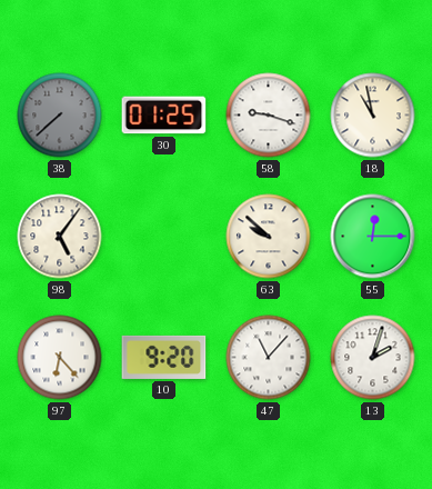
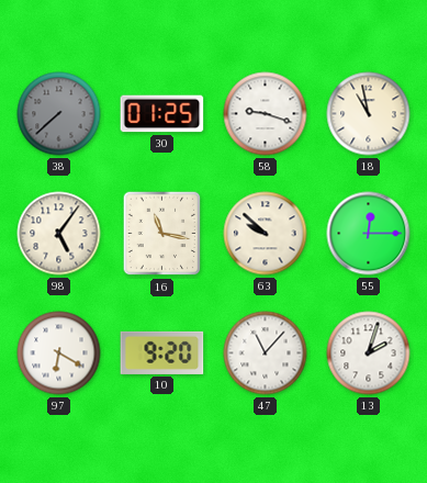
16: none -> 11:17
97: 6:23 -> 6:20
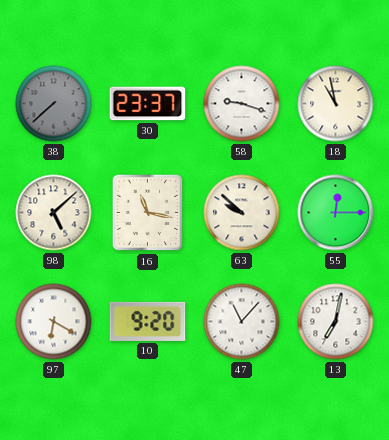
30: 01:25 -> 23:37
98: 5:06 -> 5:08
13: 2:03 -> 7:02
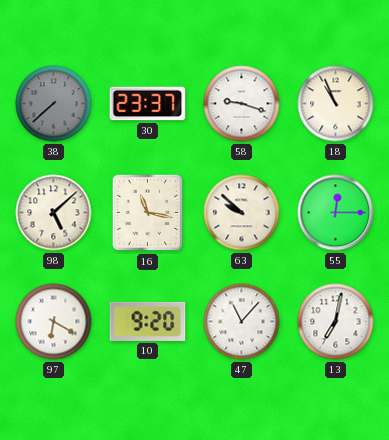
18: 10:58 -> 10:56
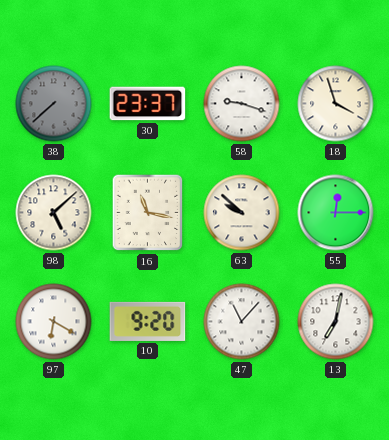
18: 10:56 -> 3:57
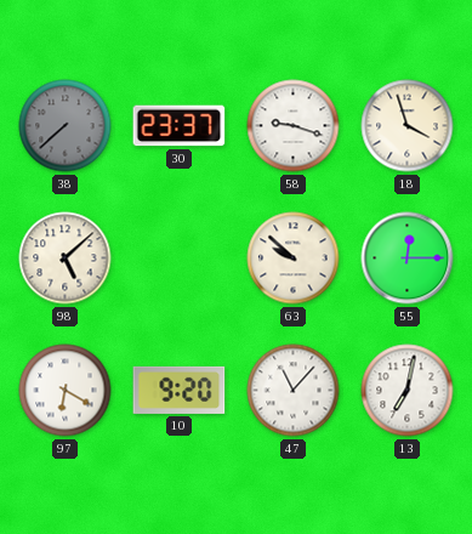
16: 11:17 -> none
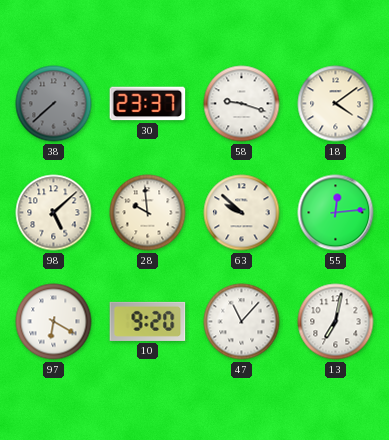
18: 3:57 -> 4:09
28: none -> 9:59
55: 12:15 -> 12:14
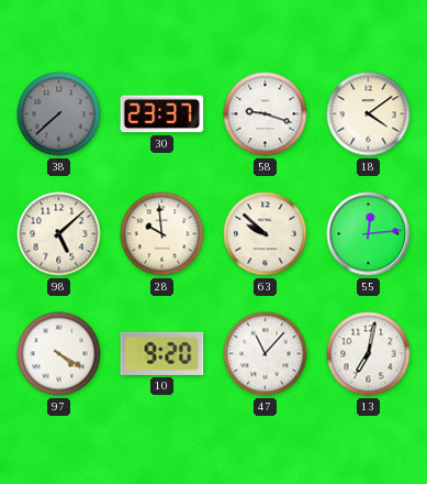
97: 6:20 -> 4:20
